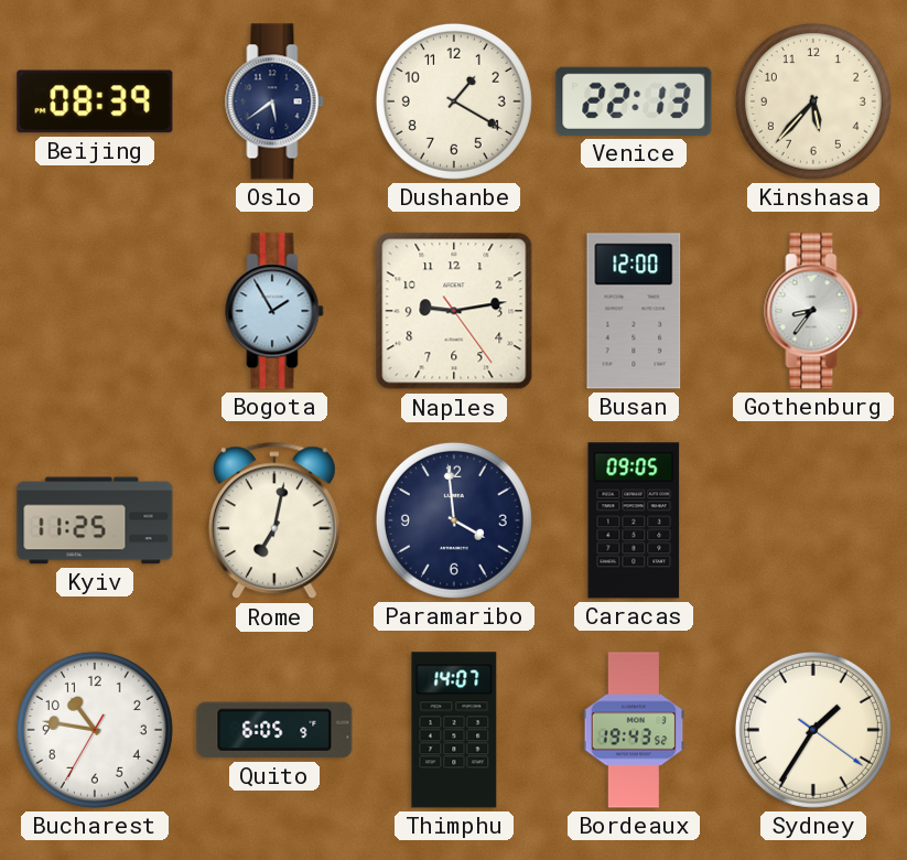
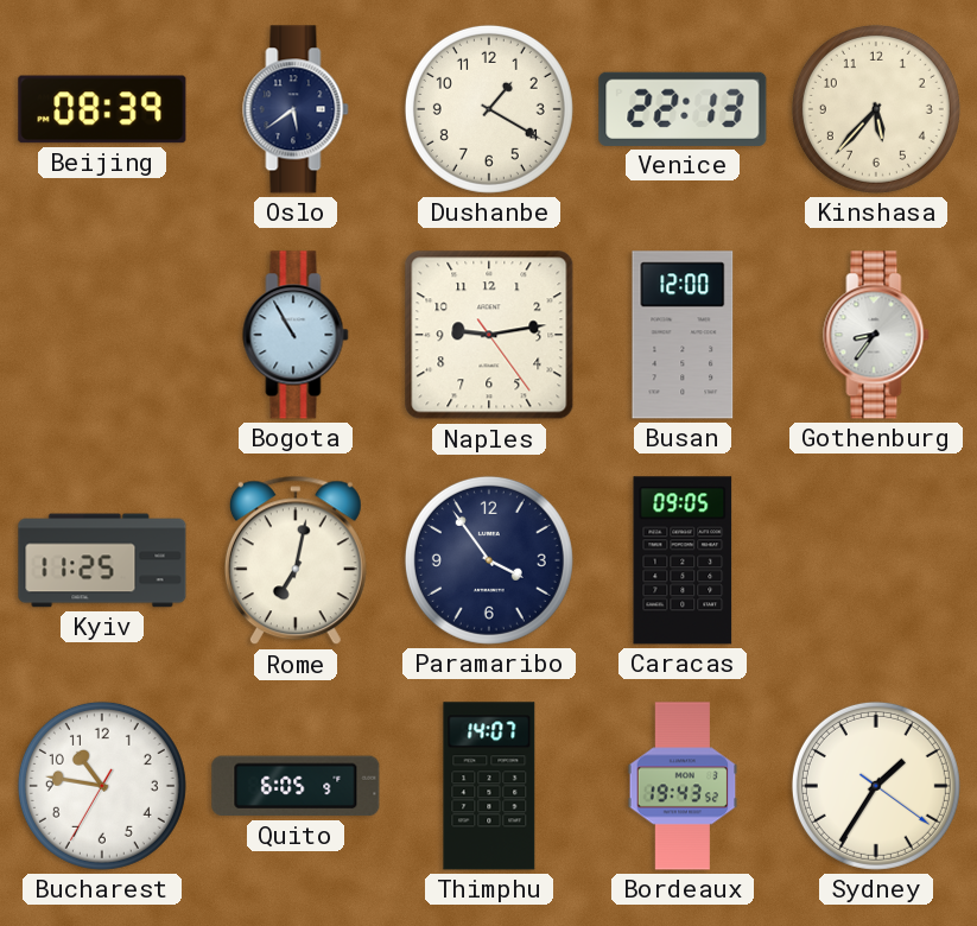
Bogota: 1:55 -> 10:55
Paramaribo: 3:59 -> 3:54
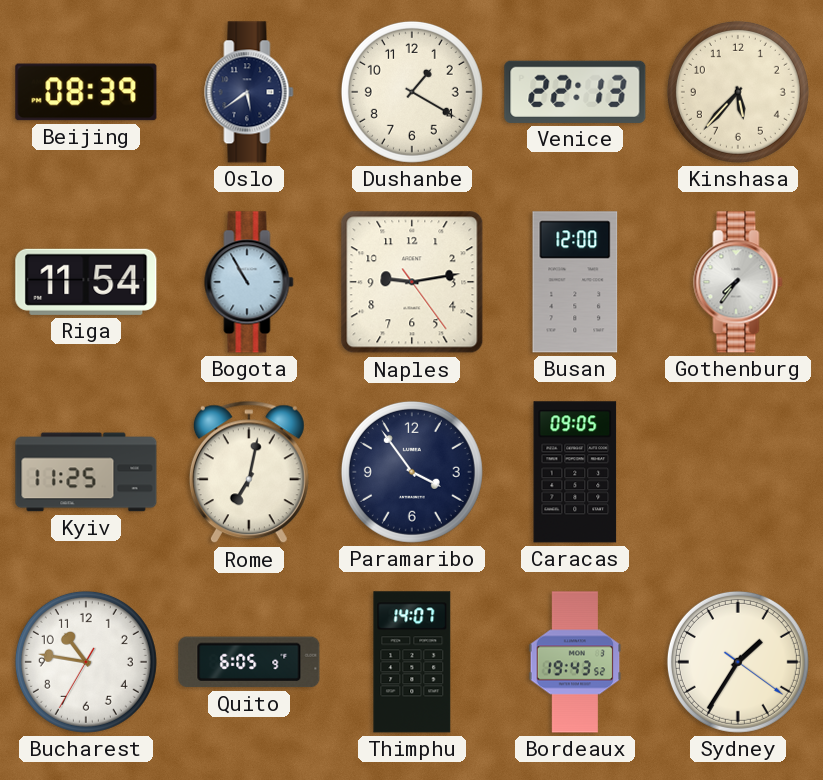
Riga: none -> 11:54
Gothenburg: 8:36 -> 7:36
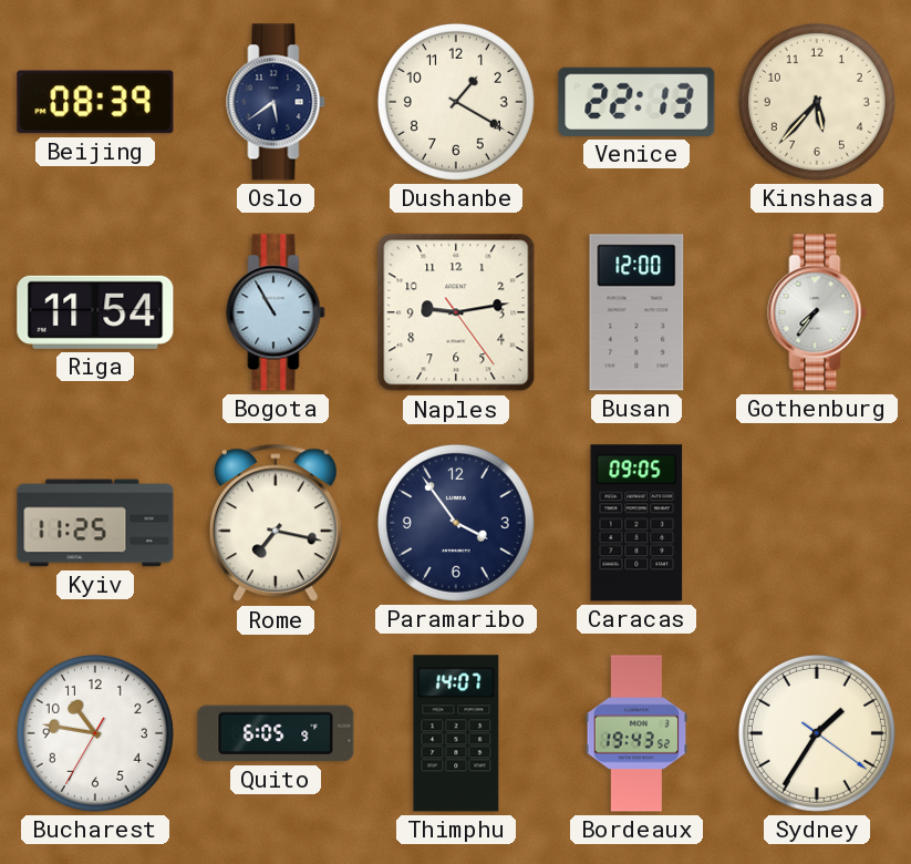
Rome: 7:02 -> 7:17
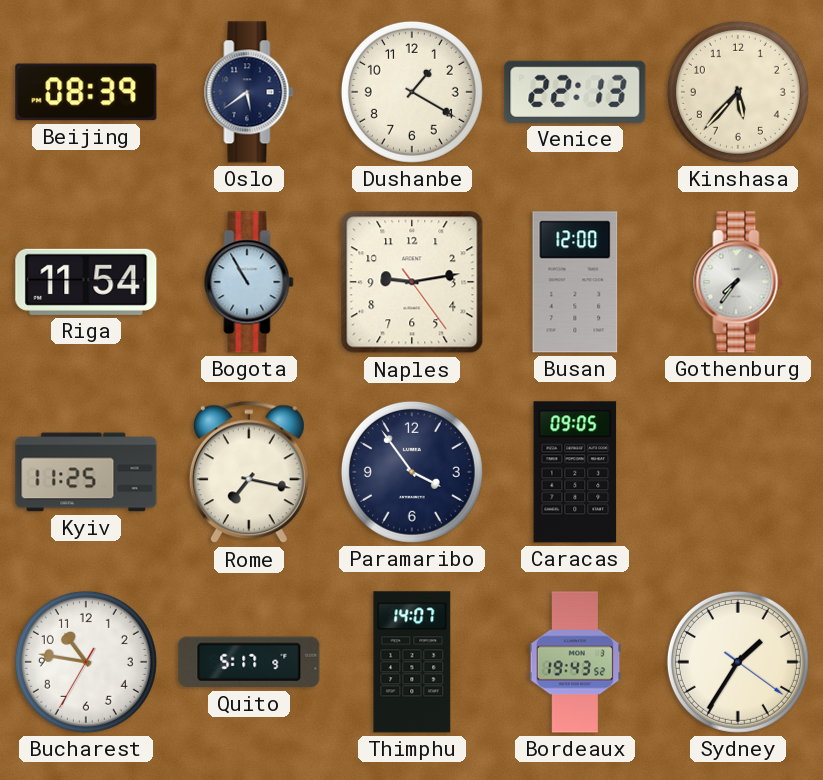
Quito: 6:05 -> 5:17
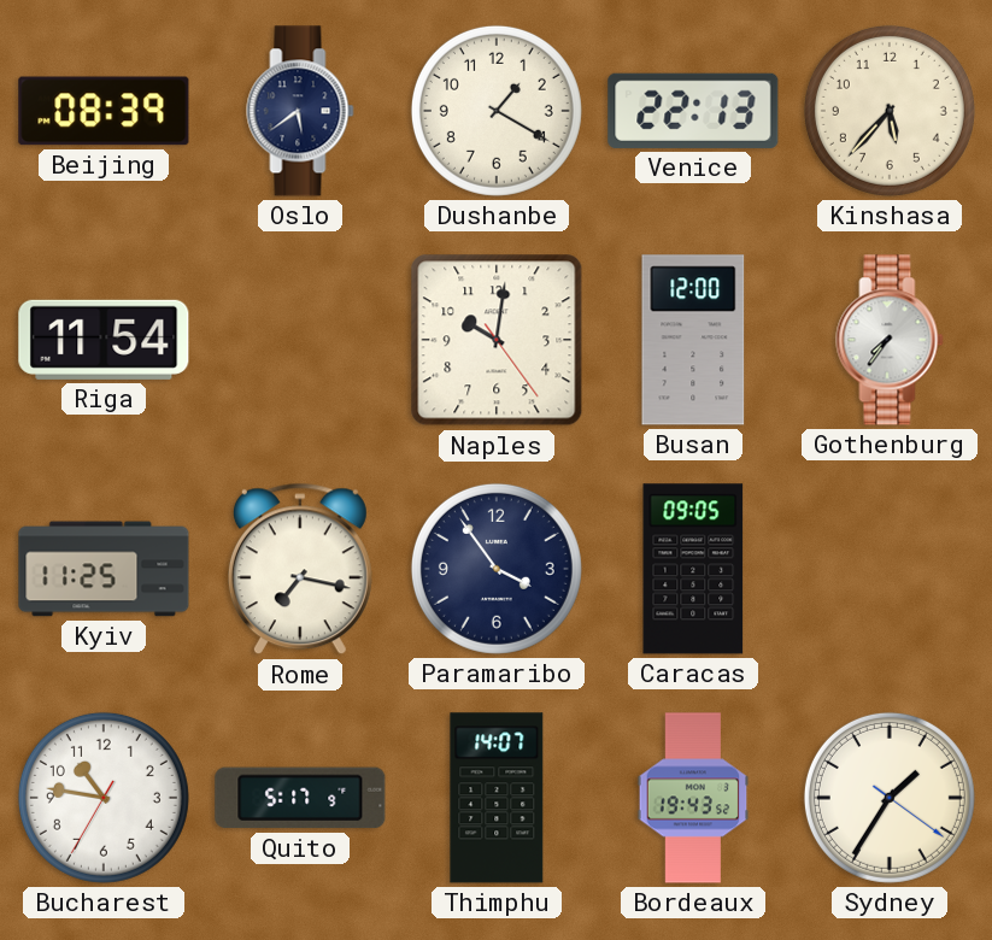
Bogota: 10:55 -> none
Naples: 9:13 -> 10:01
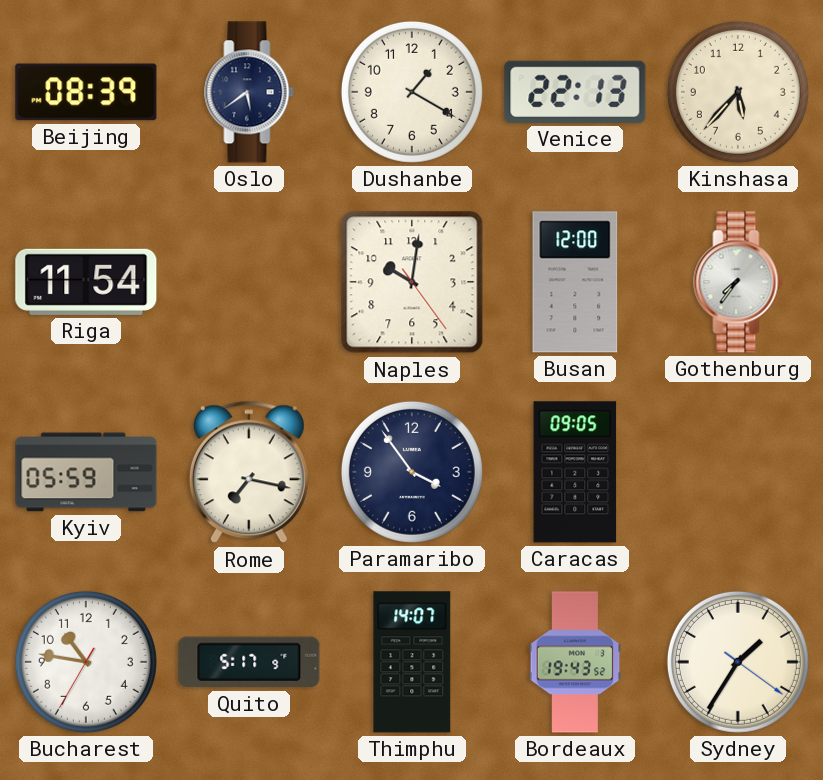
Kyiv: 11:25 -> 05:59
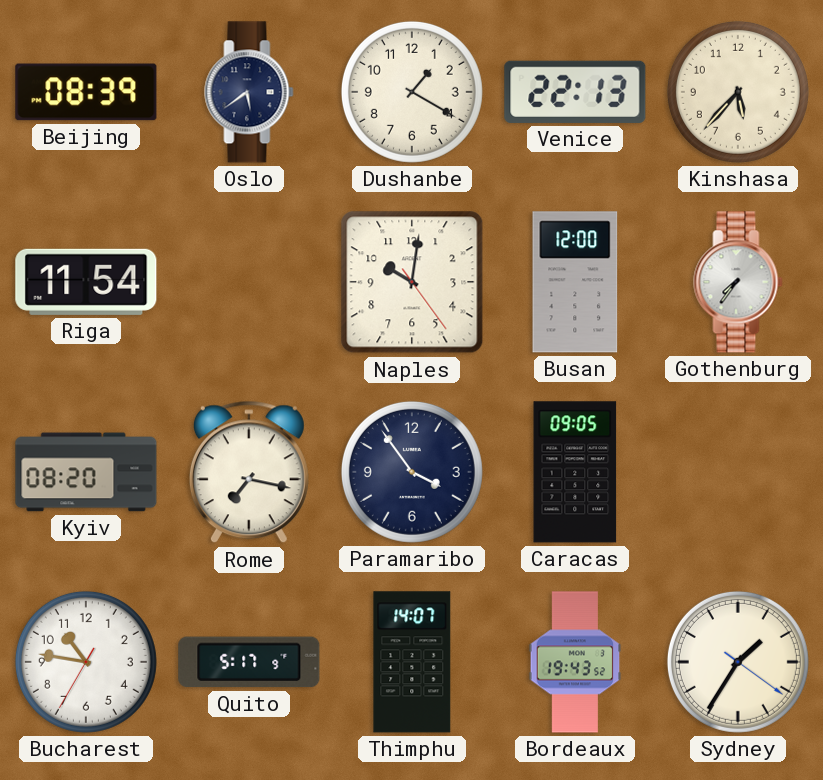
Kyiv: 05:59 -> 08:20
